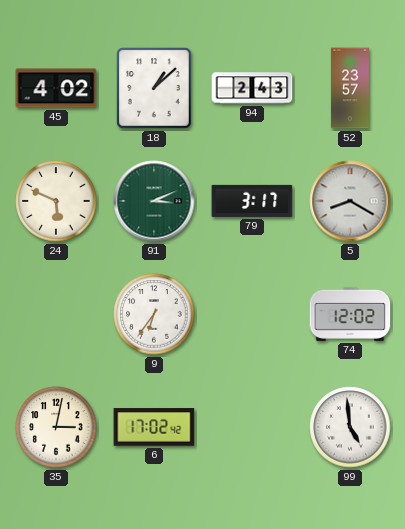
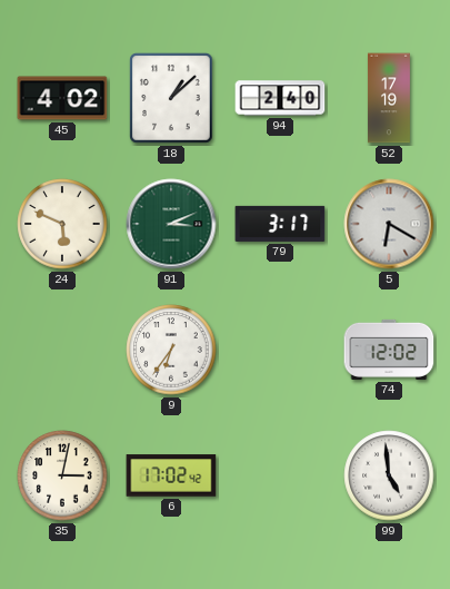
94: 2:43 -> 2:40
52: 23:57 -> 17:19
5: 8:20 -> 6:20
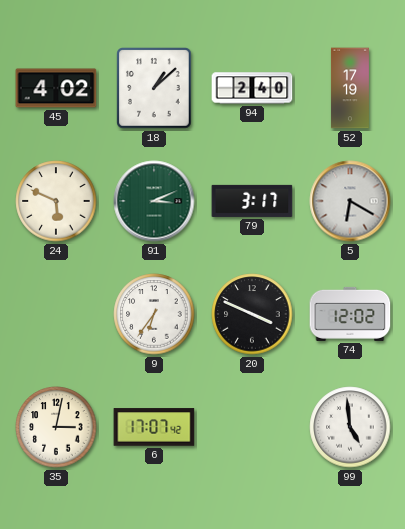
20: none -> 3:49
6: 17:02 -> 17:07
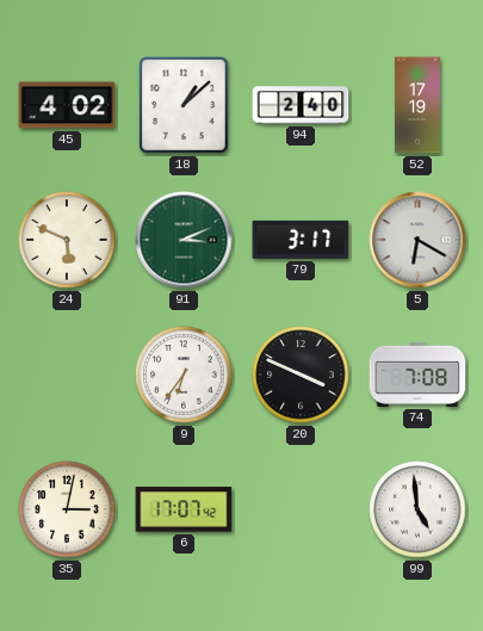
74: 12:02 -> 7:08
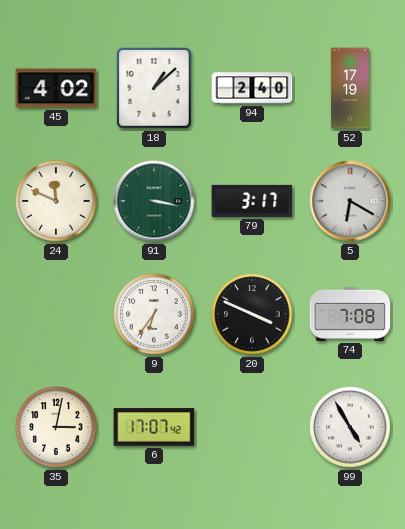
24: 5:49 -> 11:49
91: 3:11 -> 3:17
99: 4:59 -> 4:55
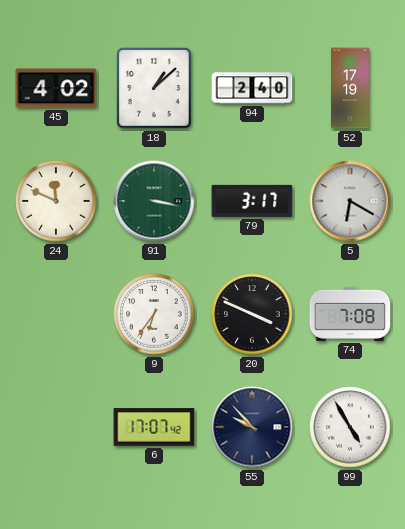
35: 3:02 -> none
55: none -> 9:53
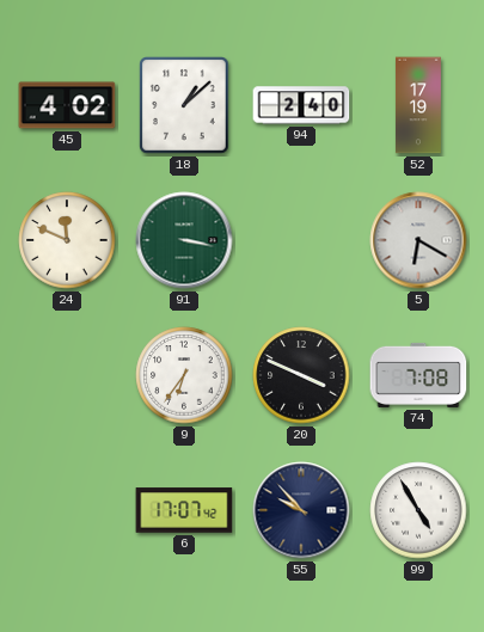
79: 3:17 -> none
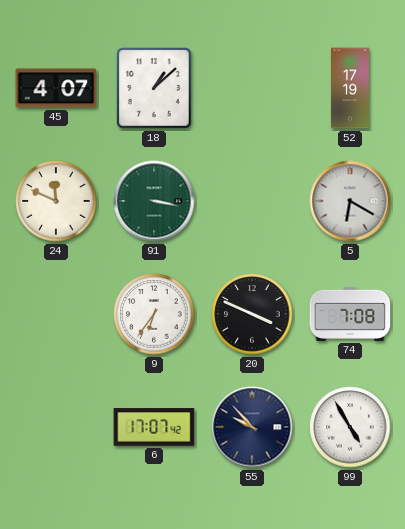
45: 4:02 -> 4:07
94: 2:40 -> none
